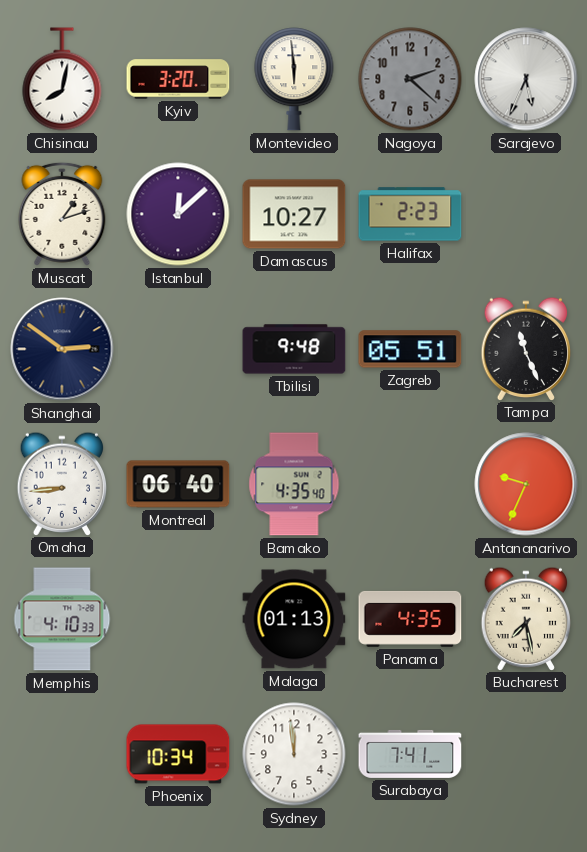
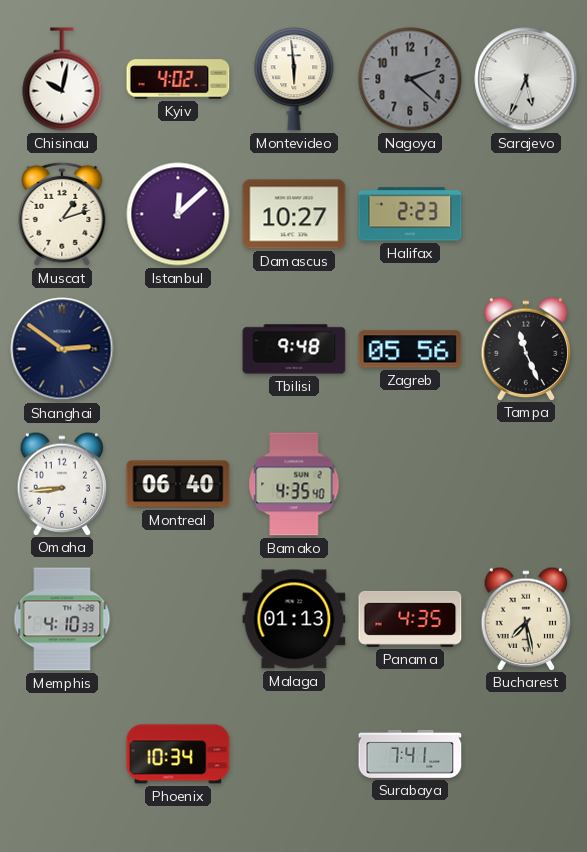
Chisinau: 8:02 -> 10:02
Kyiv: 3:20 -> 4:02
Zagreb: 05:51 -> 05:56
Antananarivo: 9:34 -> none
Sydney: 11:59 -> none
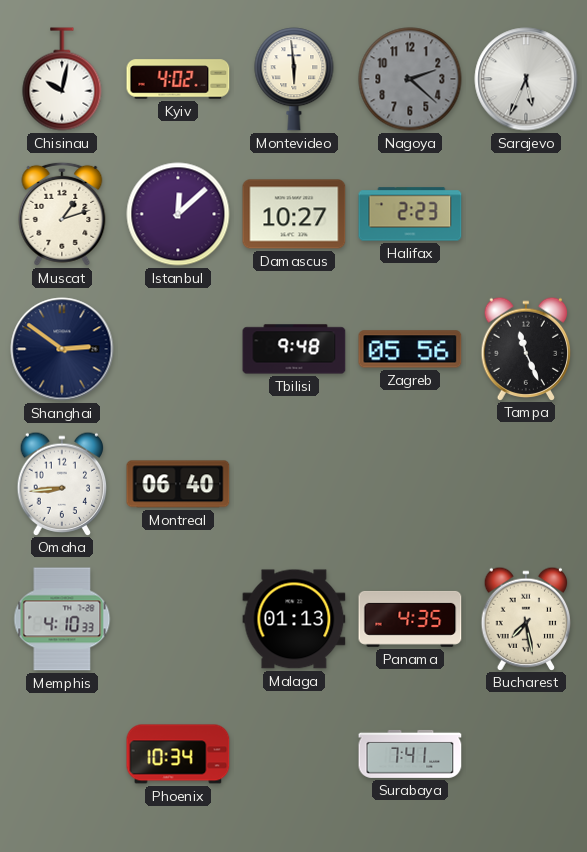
Bamako: 4:35 -> none
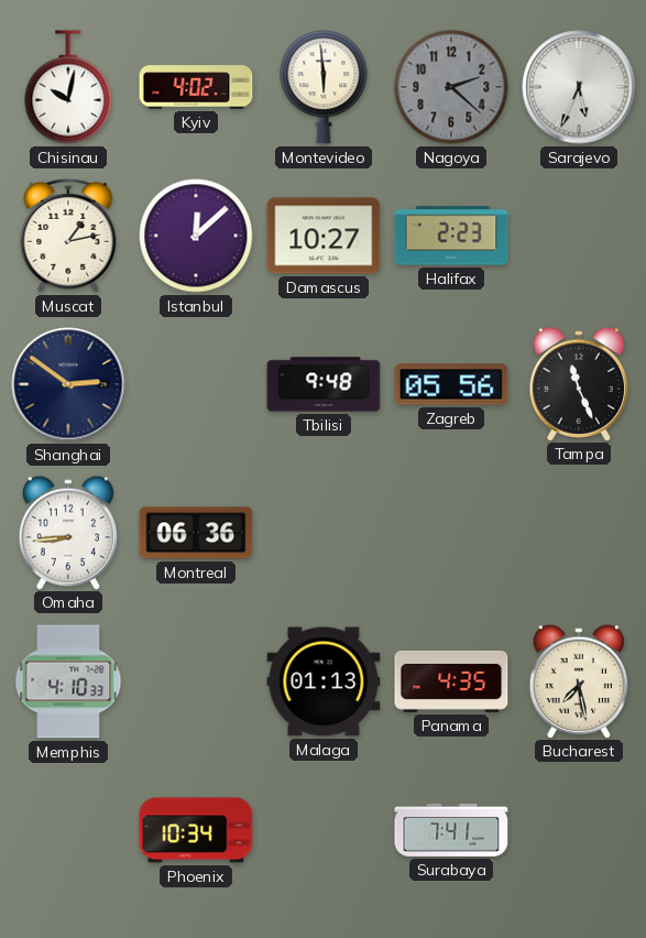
Muscat: 1:12 -> 1:13
Montreal: 06:40 -> 06:36
